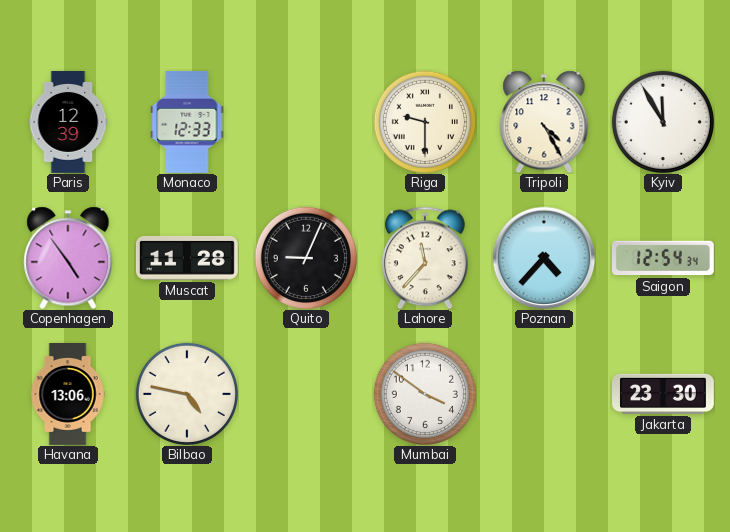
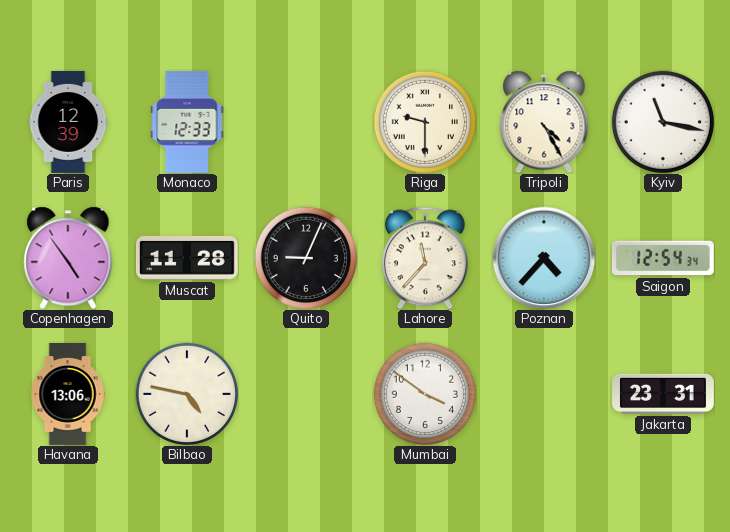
Kyiv: 11:55 -> 11:17
Jakarta: 23:30 -> 23:31
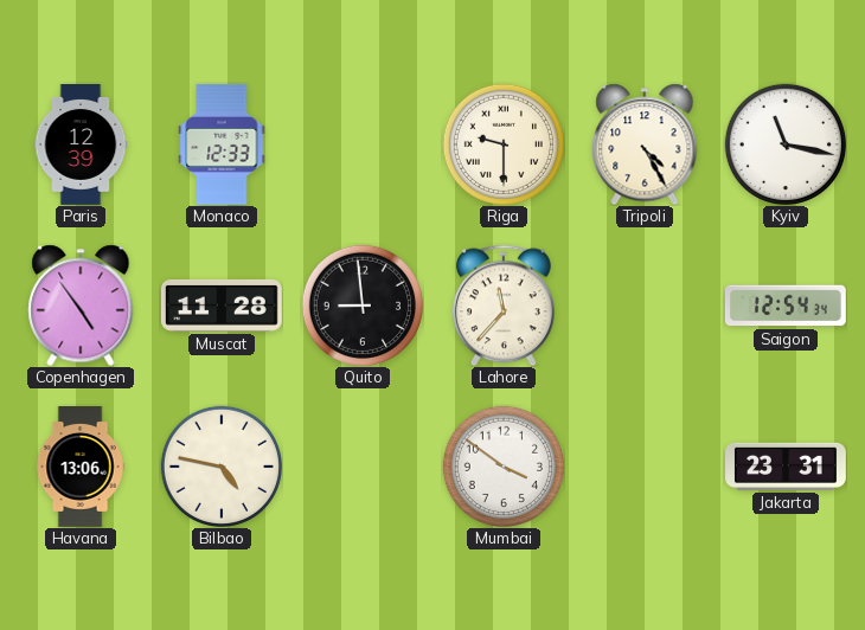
Quito: 9:04 -> 8:59
Poznan: 4:37 -> none
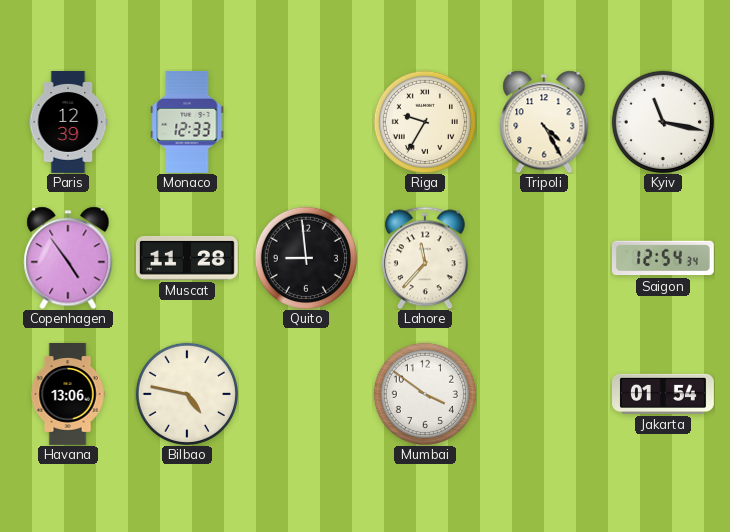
Riga: 9:30 -> 9:35
Jakarta: 23:31 -> 01:54
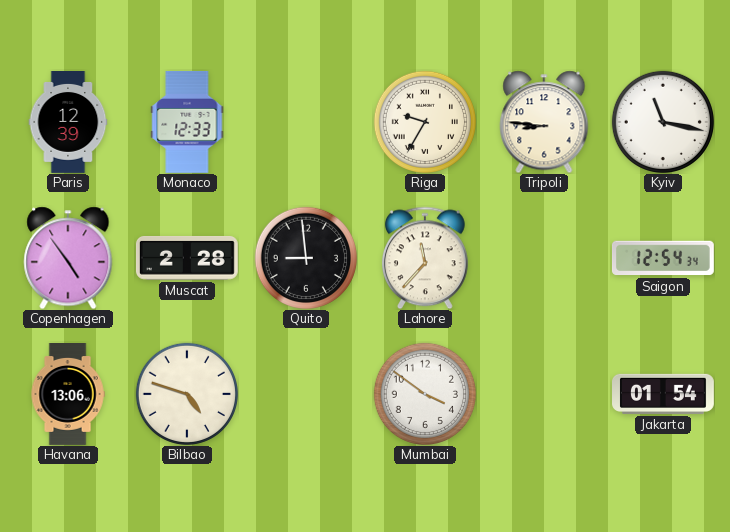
Tripoli: 4:25 -> 8:46
Muscat: 11:28 -> 2:28
Bilbao: 4:47 -> 4:48
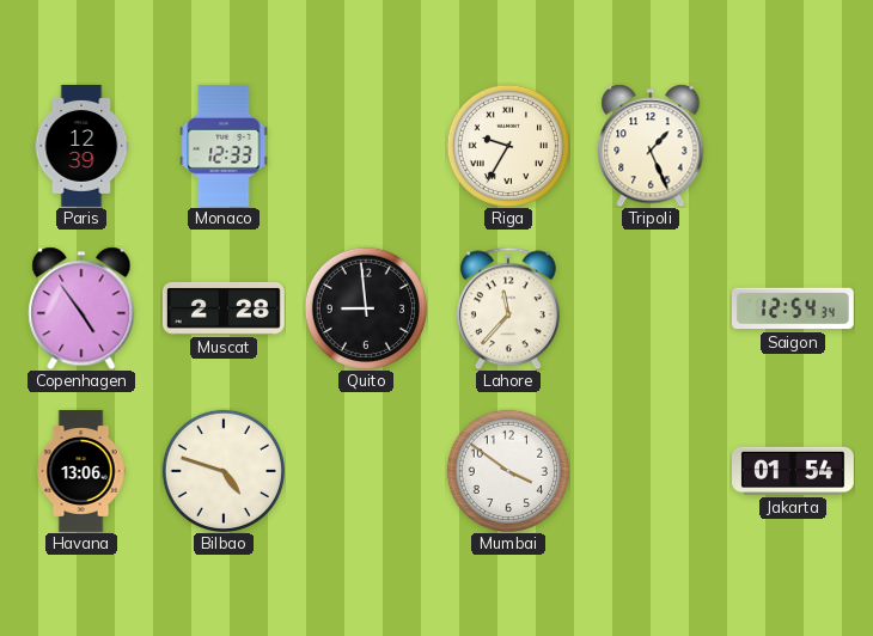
Tripoli: 8:46 -> 1:26
Kyiv: 11:17 -> none
